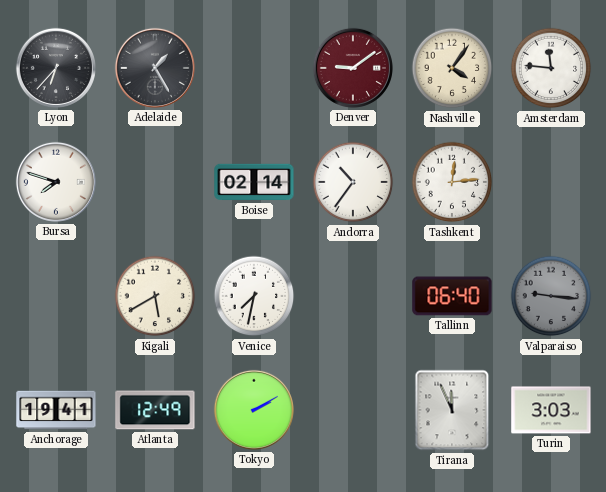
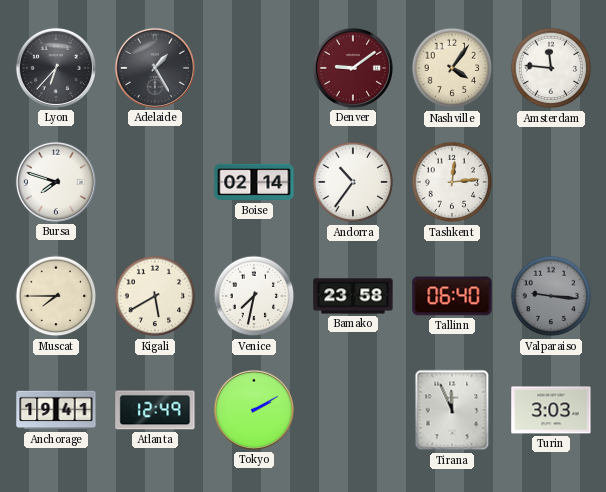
Muscat: none -> 7:45
Bamako: none -> 23:58
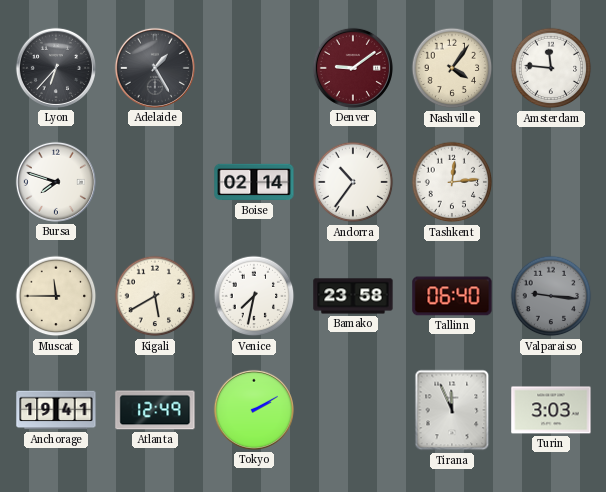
Muscat: 7:45 -> 11:45
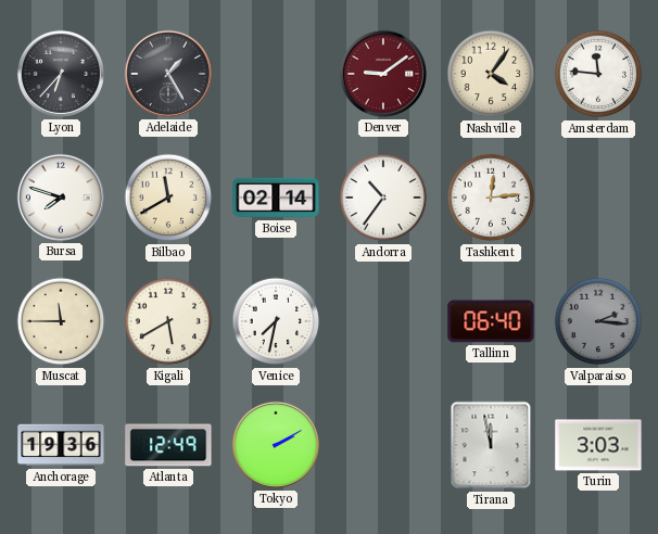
Bilbao: none -> 11:40
Bamako: 23:58 -> none
Valparaiso: 9:16 -> 2:16
Anchorage: 19:41 -> 19:36
Tirana: 11:56 -> 11:58
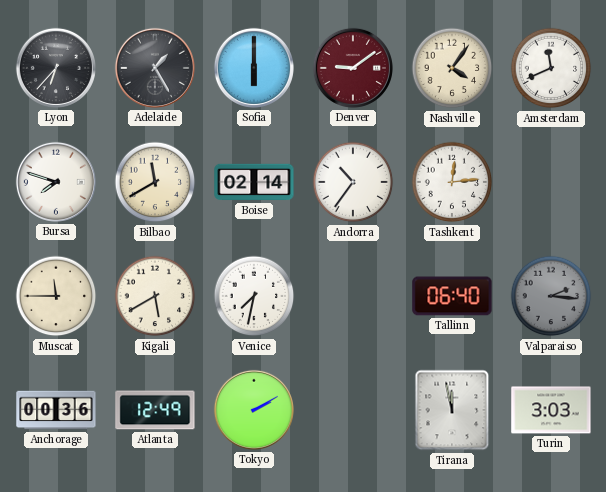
Sofia: none -> 6:00
Amsterdam: 11:46 -> 11:41
Anchorage: 19:36 -> 00:36
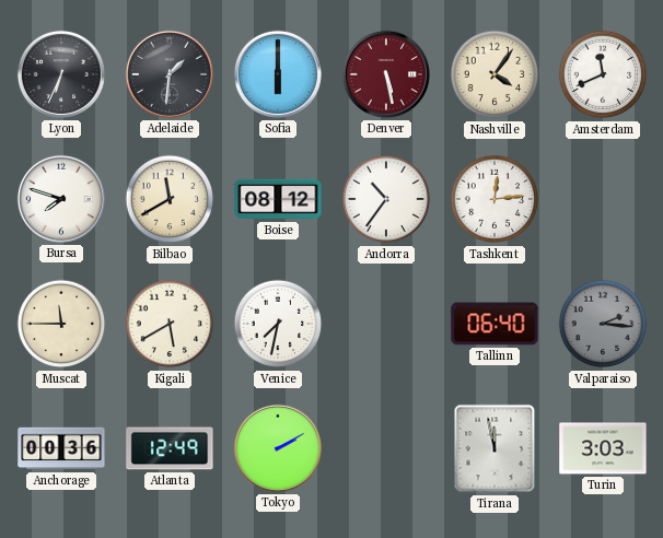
Lyon: 6:37 -> 6:34
Adelaide: 1:25 -> 1:31
Denver: 9:09 -> 5:28
Boise: 02:14 -> 08:12
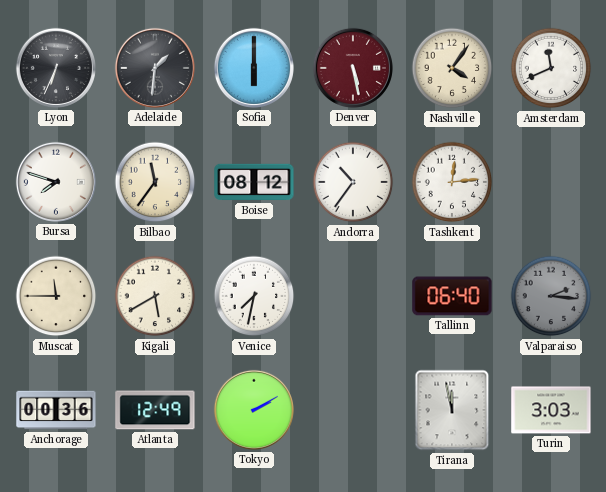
Bilbao: 11:40 -> 11:36
